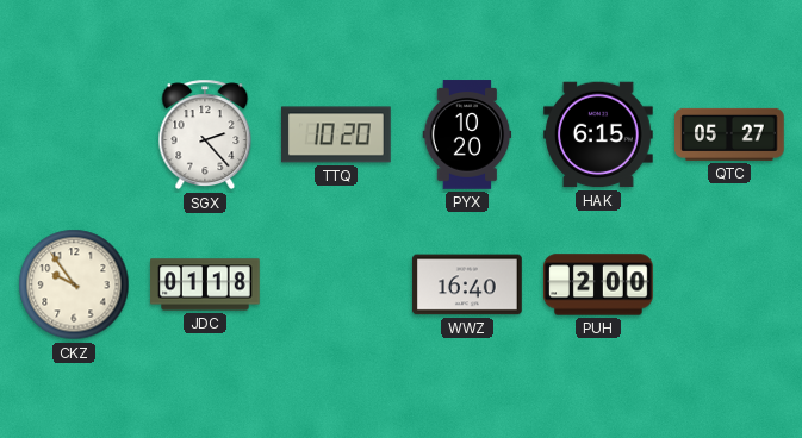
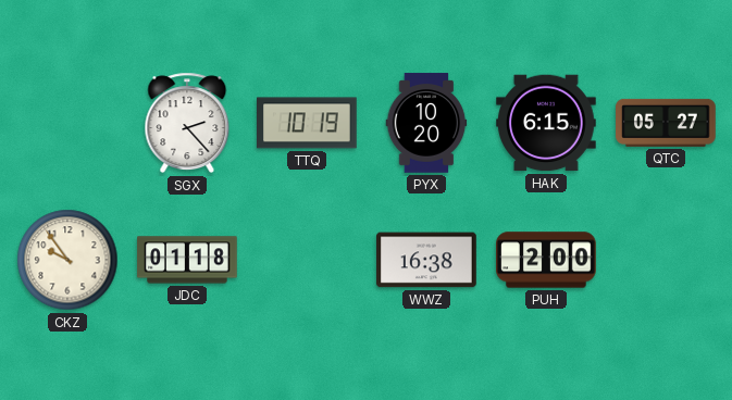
TTQ: 10:20 -> 10:19
WWZ: 16:40 -> 16:38
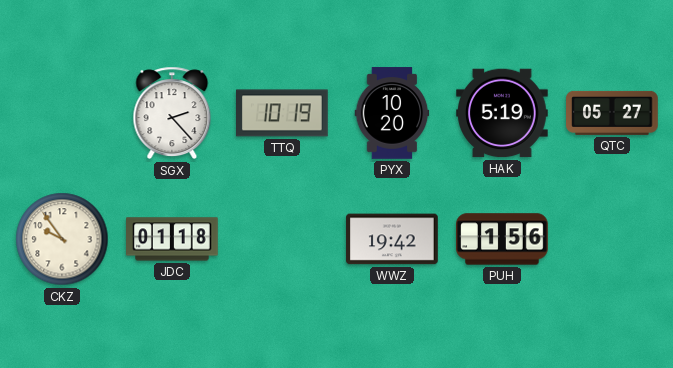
HAK: 6:15 -> 5:19
WWZ: 16:38 -> 19:42
PUH: 2:00 -> 1:56
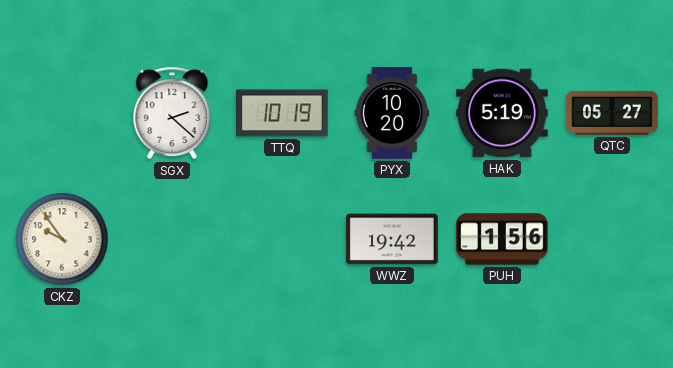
SGX: 2:23 -> 2:22
JDC: 01:18 -> none
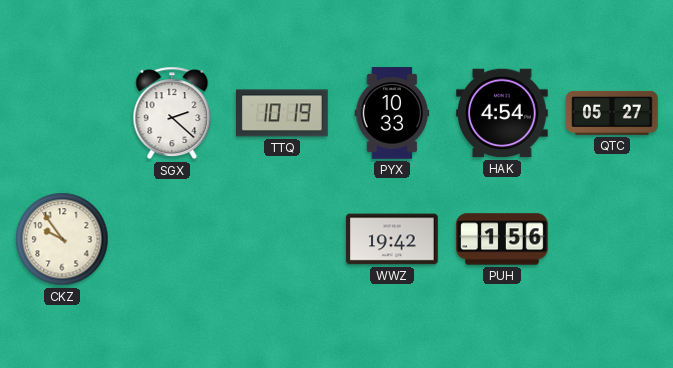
PYX: 10:20 -> 10:33
HAK: 5:19 -> 4:54
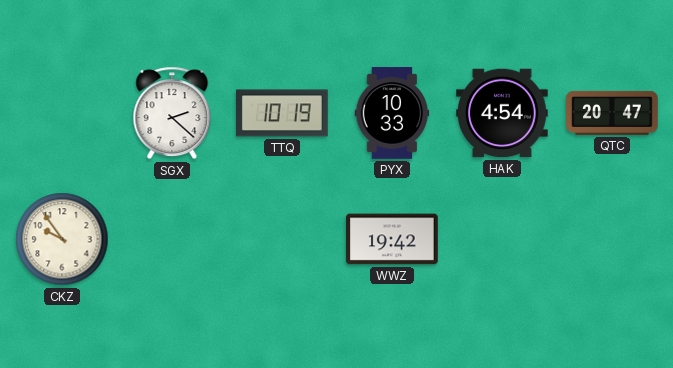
QTC: 05:27 -> 20:47
PUH: 1:56 -> none
